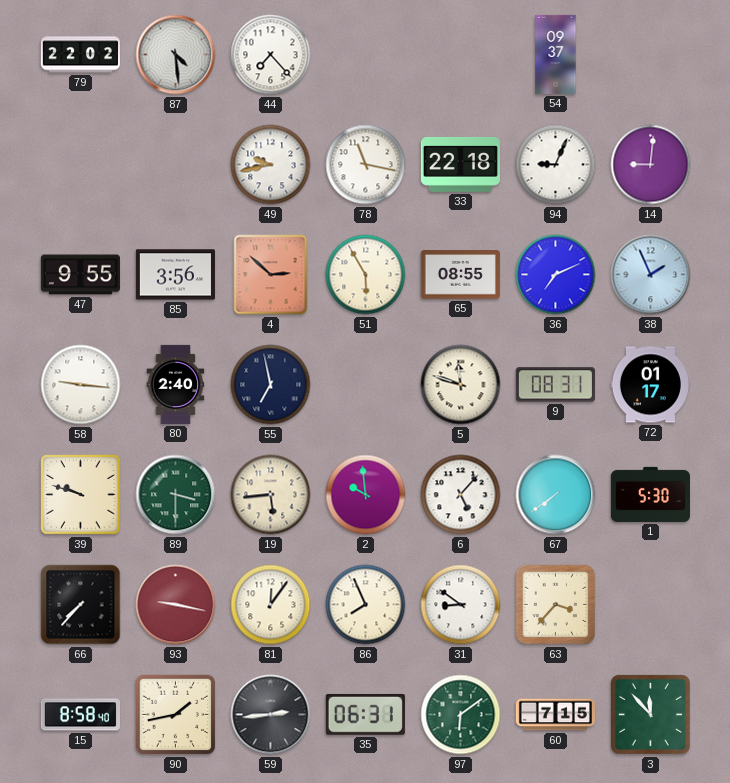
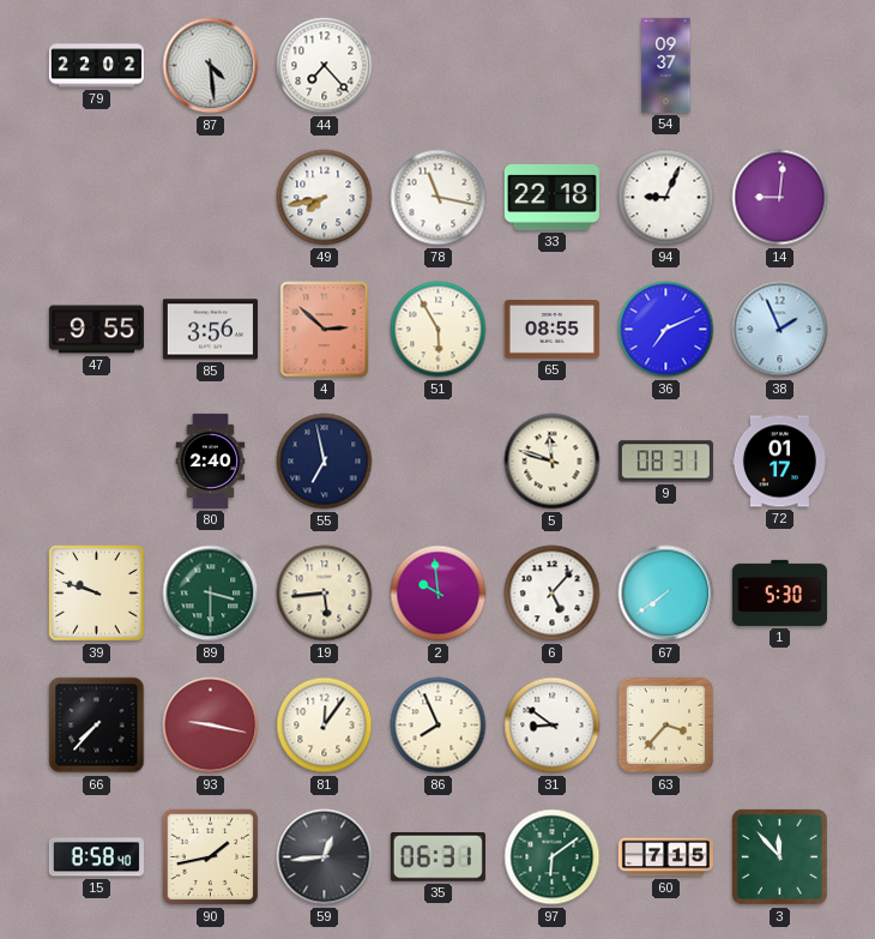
49: 9:43 -> 7:43
58: 9:16 -> none
59: 2:44 -> 12:44
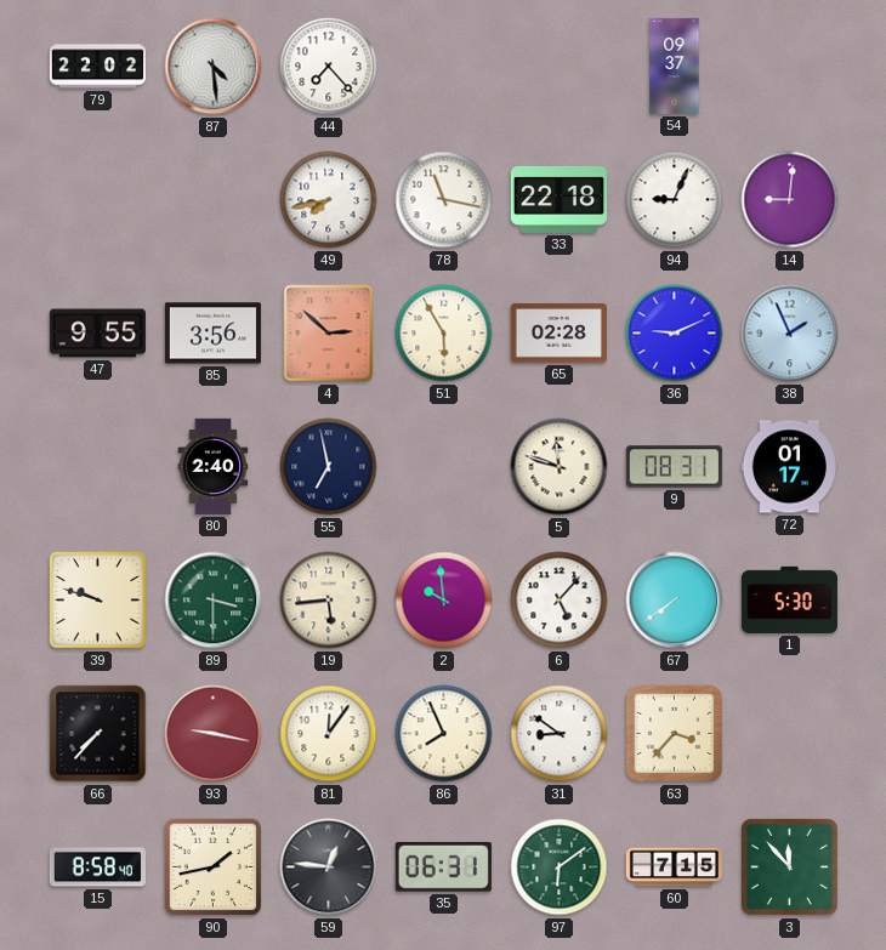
65: 08:55 -> 02:28
36: 7:11 -> 9:11
59: 12:44 -> 12:46
